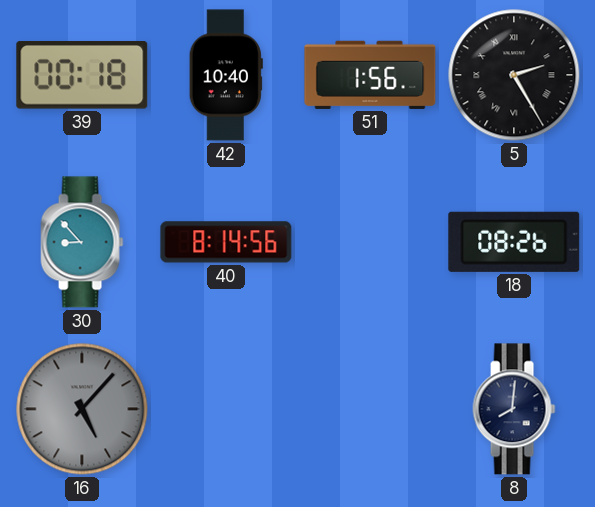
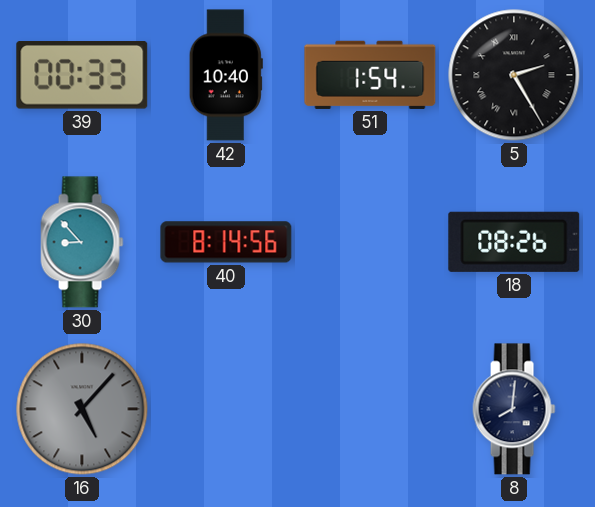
39: 00:18 -> 00:33
51: 1:56 -> 1:54
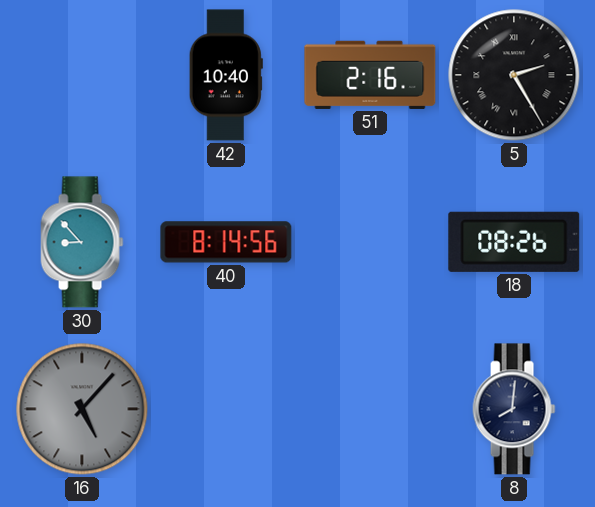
39: 00:33 -> none
51: 1:54 -> 2:16
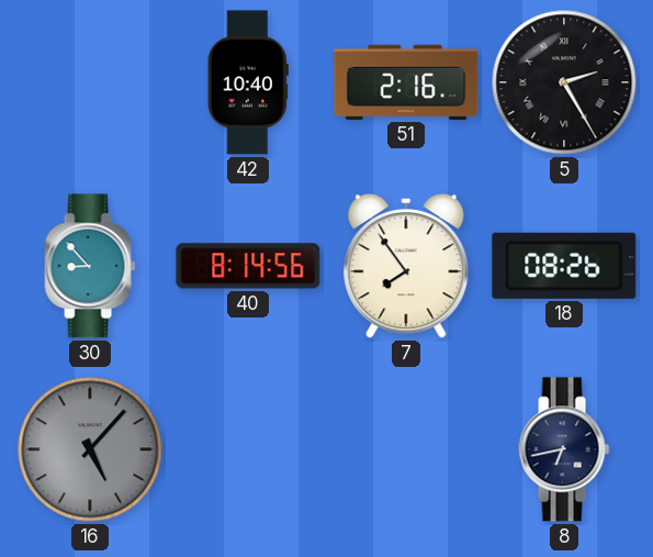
7: none -> 7:54
8: 8:01 -> 6:43
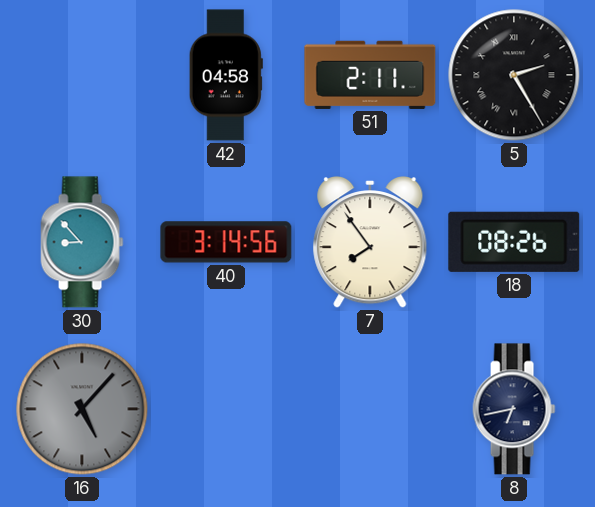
42: 10:40 -> 04:58
51: 2:16 -> 2:11
40: 8:14 -> 3:14
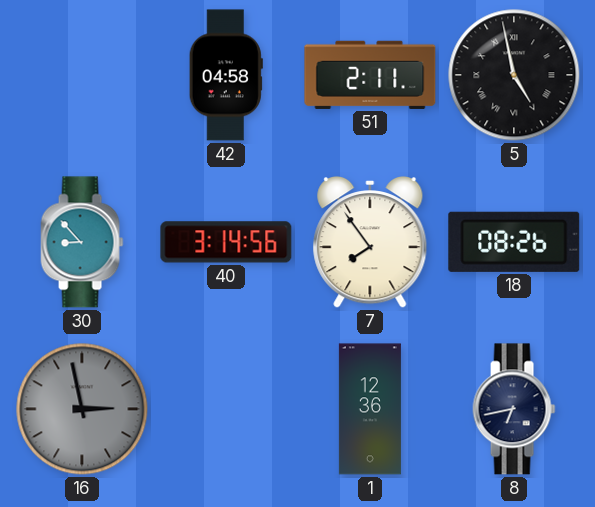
5: 2:25 -> 4:58
16: 5:07 -> 2:58
1: none -> 12:36
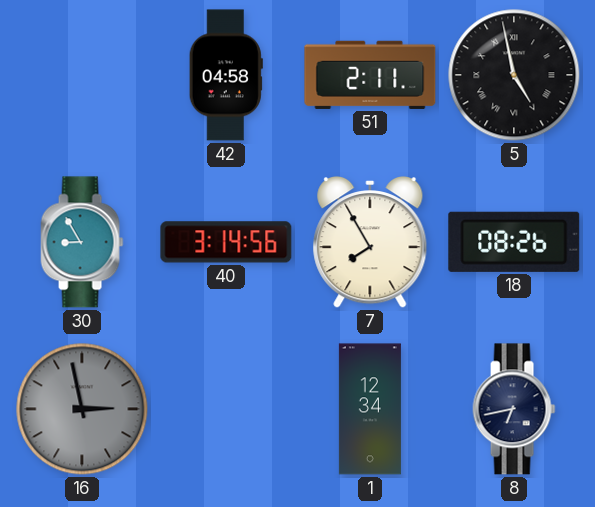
30: 8:53 -> 8:55
7: 7:54 -> 7:55
1: 12:36 -> 12:34
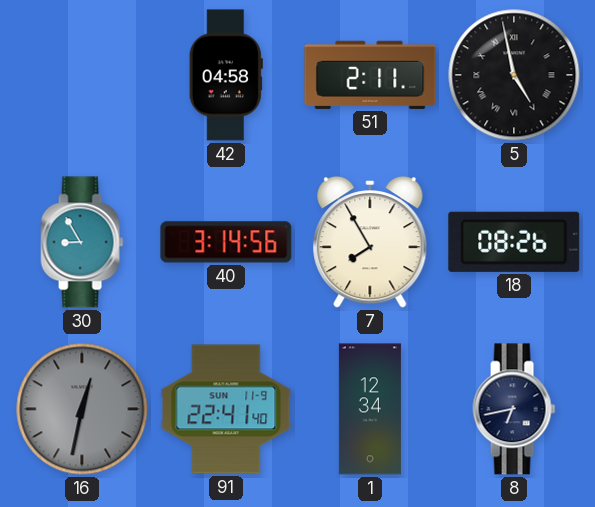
16: 2:58 -> 12:32
91: none -> 22:41
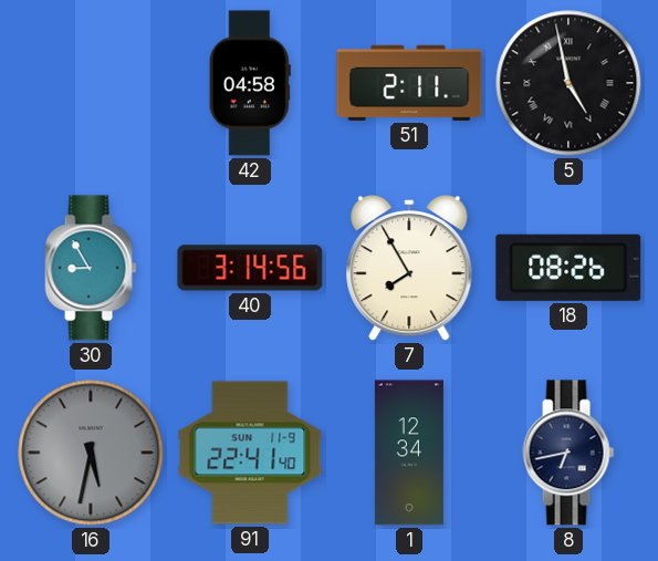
16: 12:32 -> 5:32
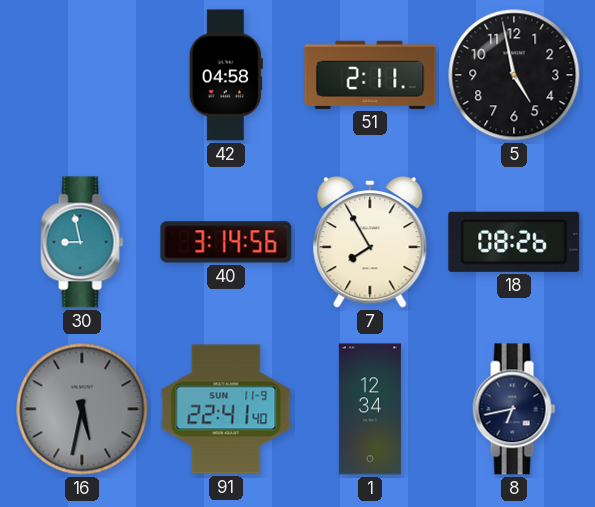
5 numerals: Roman -> Arabic
30: 8:55 -> 8:58
